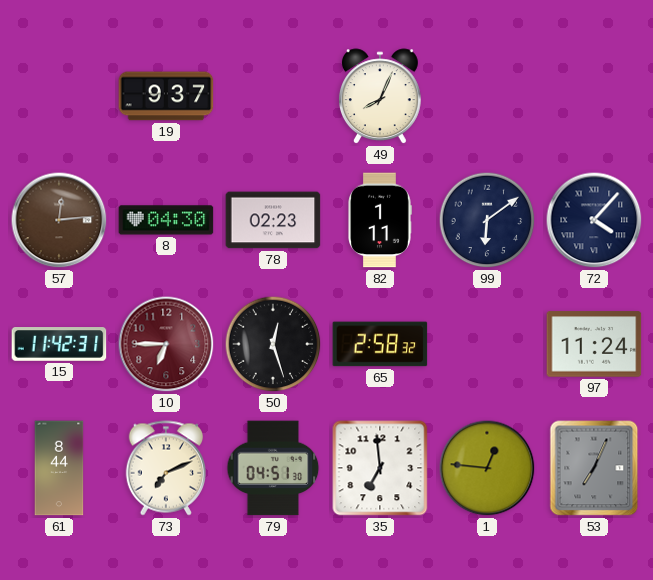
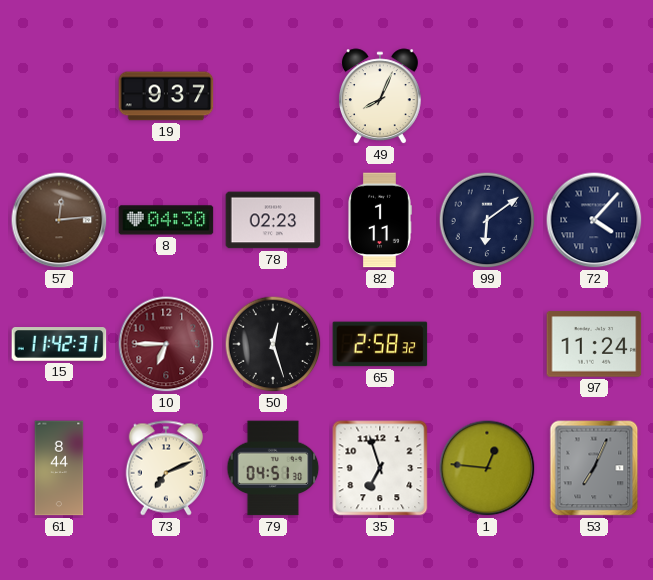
35: 6:59 -> 6:57
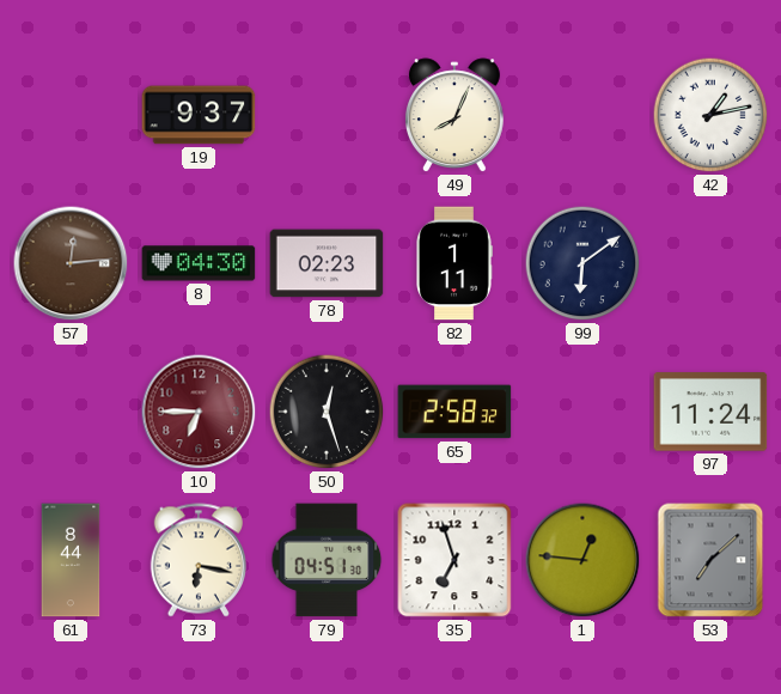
42: none -> 1:13
72: 4:07 -> none
15: 11:42 -> none
73: 7:11 -> 6:17
53: 7:04 -> 7:08
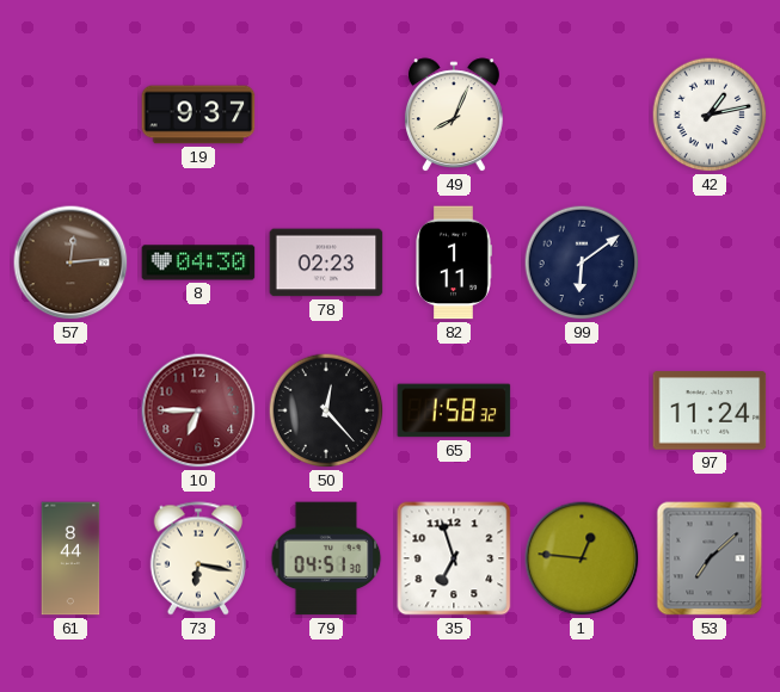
50: 12:27 -> 12:23
65: 2:58 -> 1:58
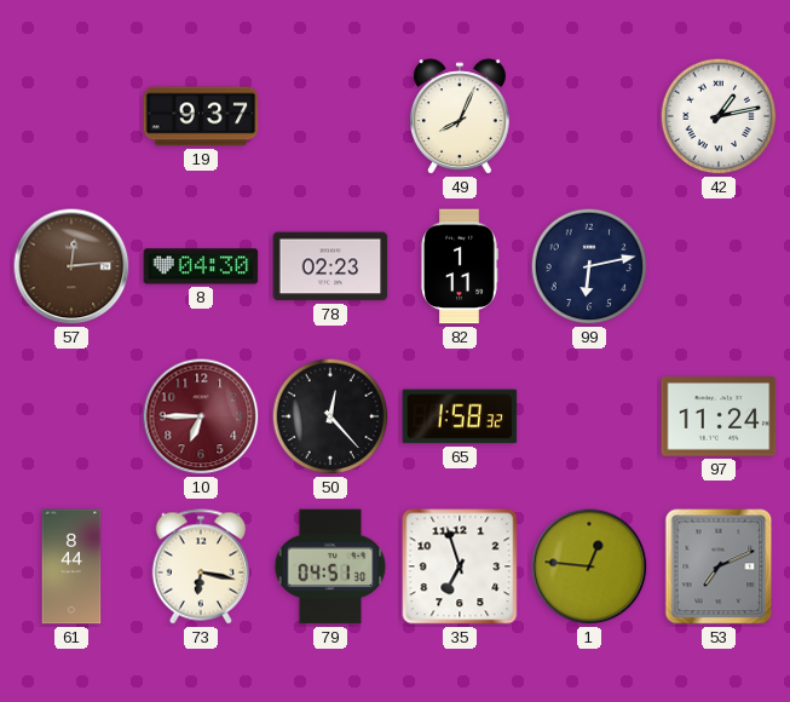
99: 6:09 -> 6:13
53: 7:08 -> 7:11
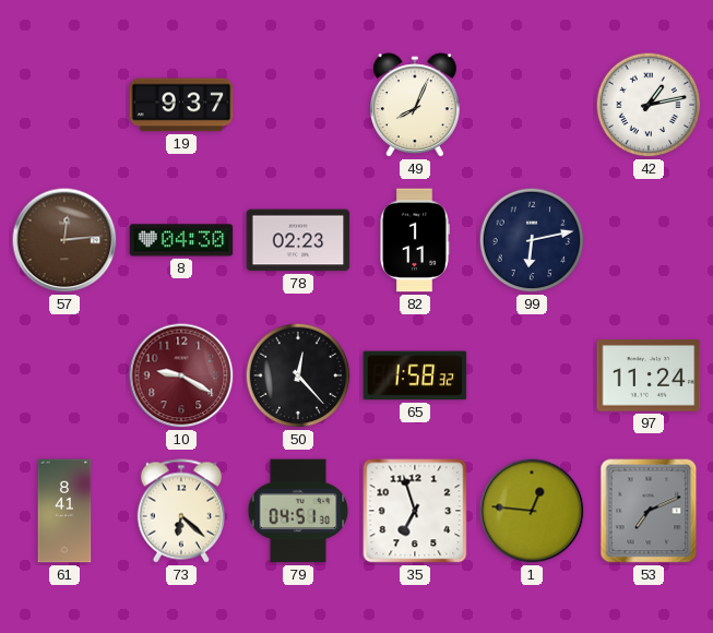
10: 6:45 -> 9:20
61: 8:44 -> 8:41
73: 6:17 -> 6:22
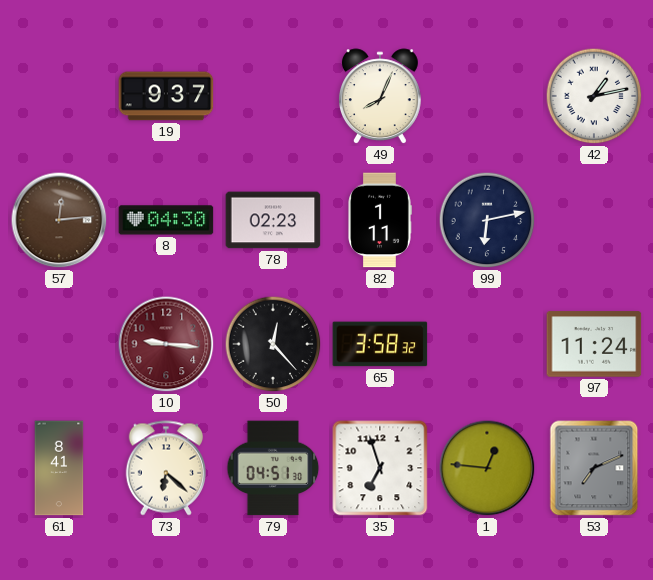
10: 9:20 -> 9:16
65: 1:58 -> 3:58
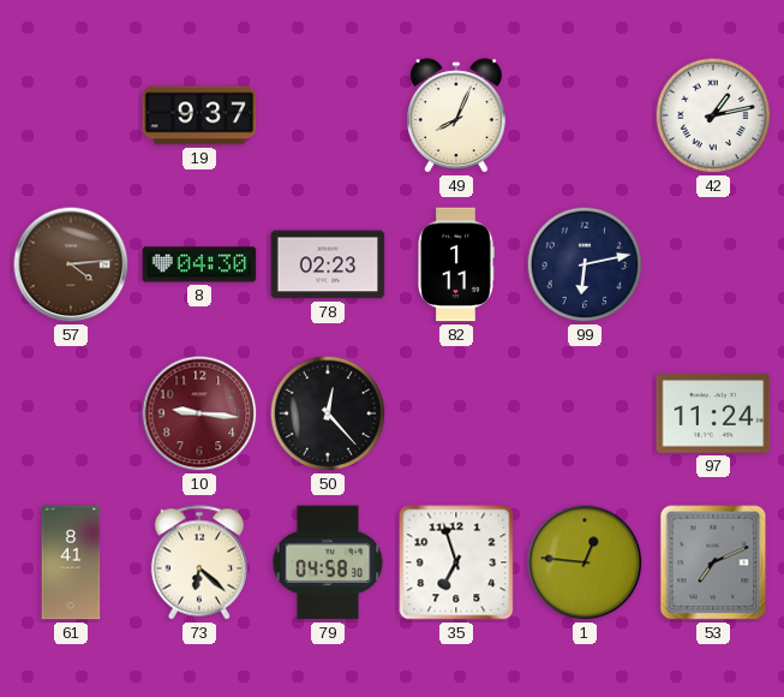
57: 12:14 -> 4:14
65: 3:58 -> none
79: 04:51 -> 04:58
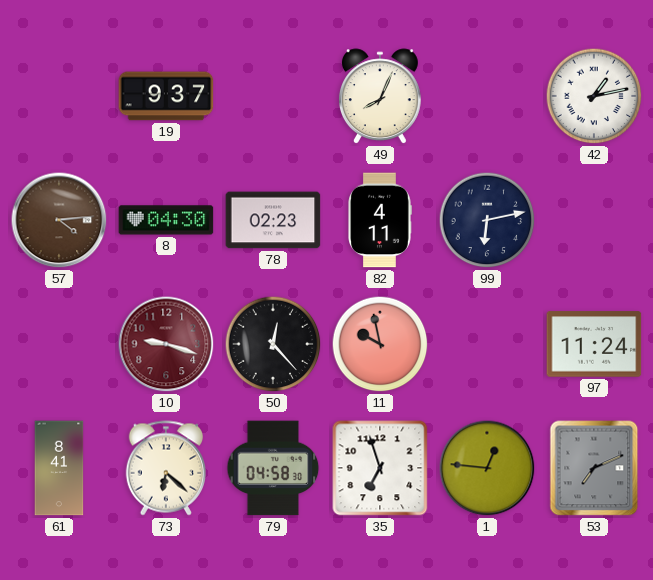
82: 1:11 -> 4:11
10: 9:16 -> 9:18
11: none -> 9:58
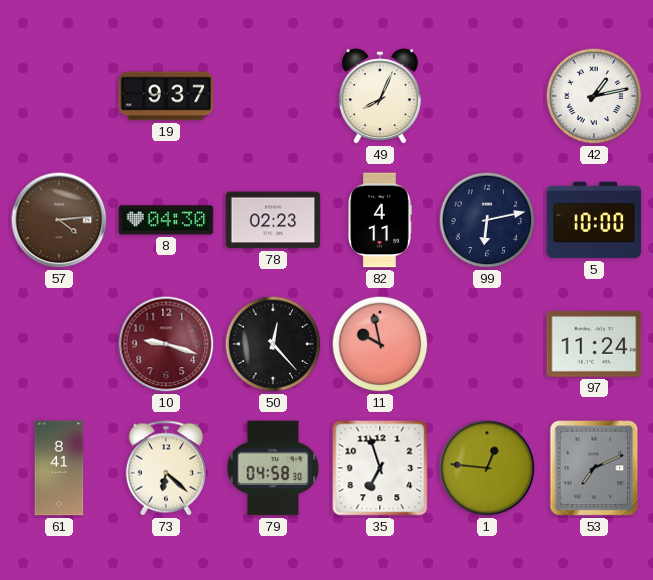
5: none -> 10:00
